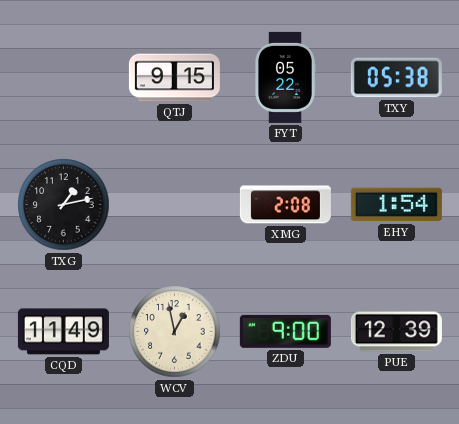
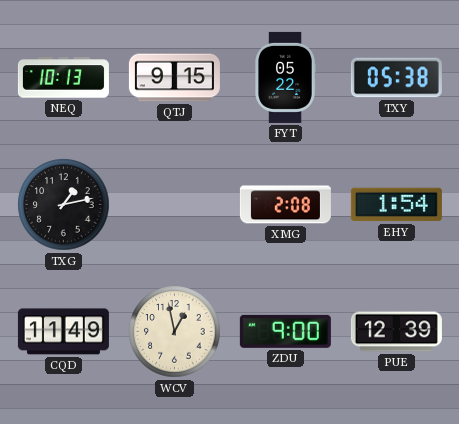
NEQ: none -> 10:13
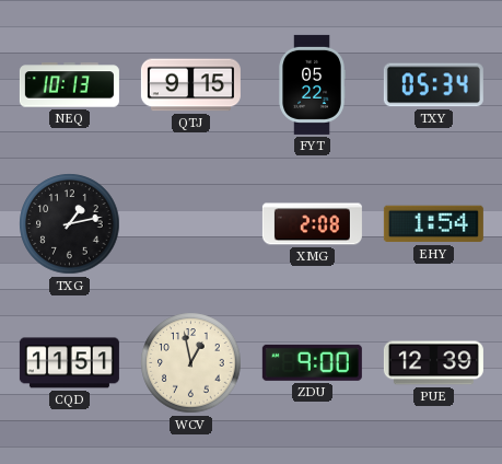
TXY: 05:38 -> 05:34
CQD: 11:49 -> 11:51
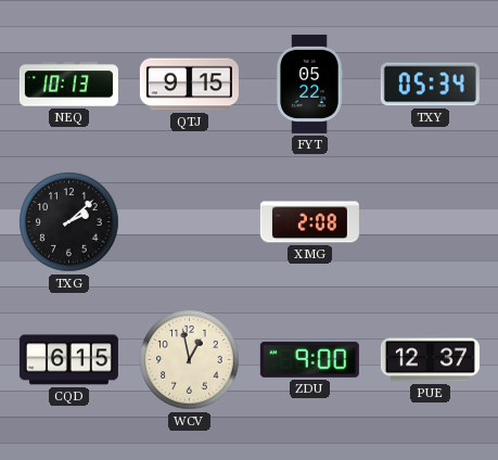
TXG: 1:13 -> 2:08
EHY: 1:54 -> none
CQD: 11:51 -> 6:15
PUE: 12:39 -> 12:37
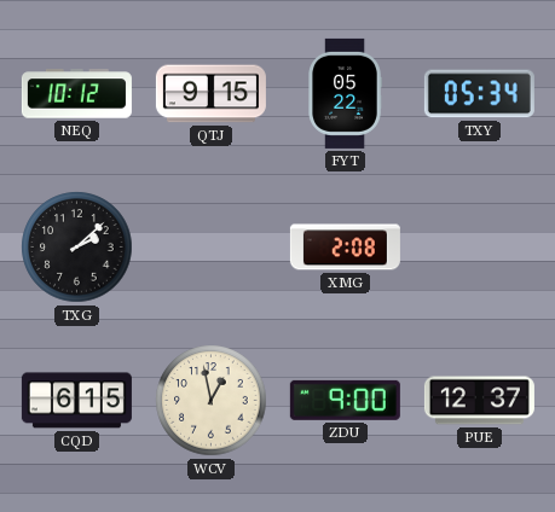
NEQ: 10:13 -> 10:12
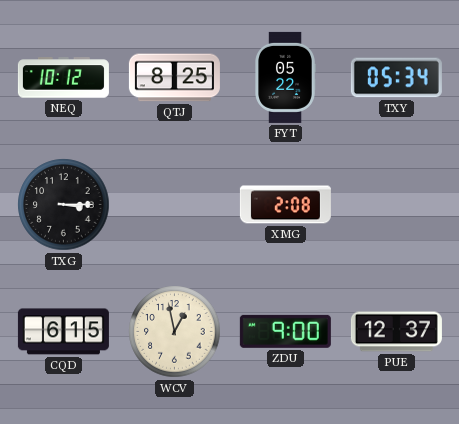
QTJ: 9:15 -> 8:25
TXG: 2:08 -> 3:15
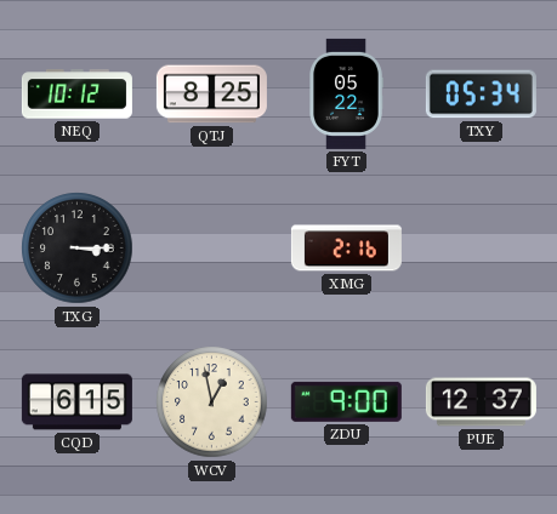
XMG: 2:08 -> 2:16
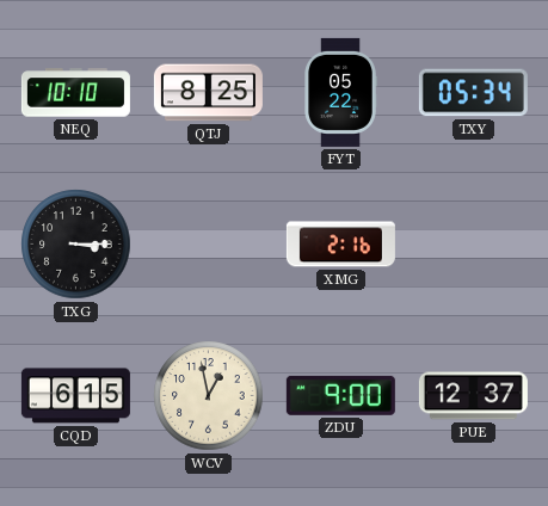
NEQ: 10:12 -> 10:10
